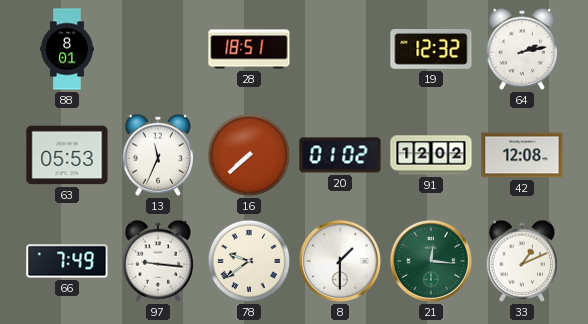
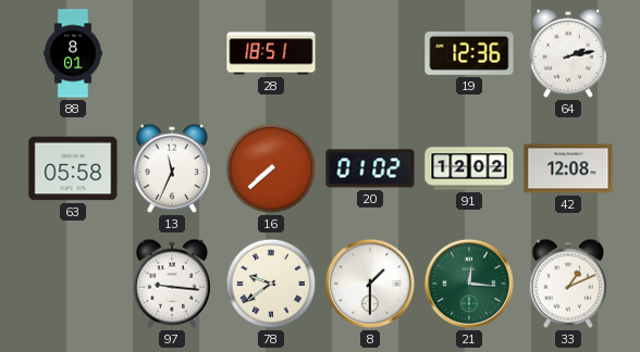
19: 12:32 -> 12:36
63: 05:53 -> 05:58
66: 7:49 -> none
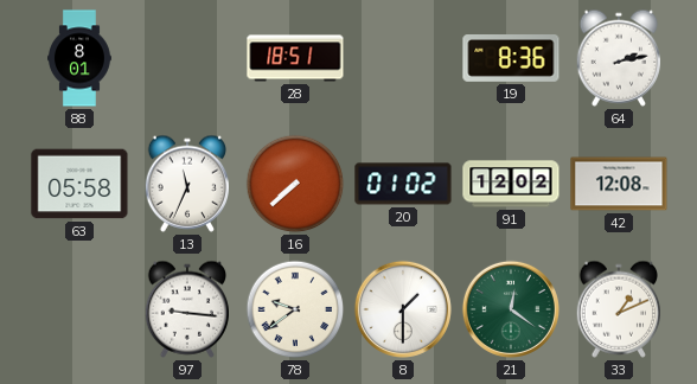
19: 12:36 -> 8:36
21: 12:16 -> 12:21
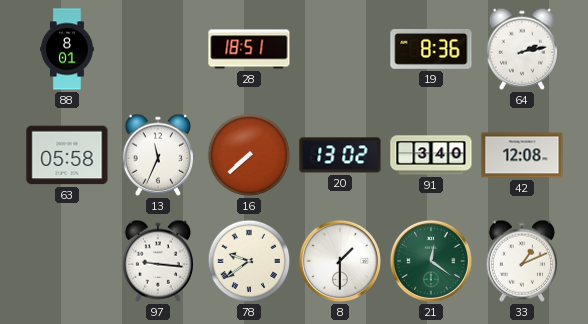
20: 01:02 -> 13:02
91: 12:02 -> 3:40
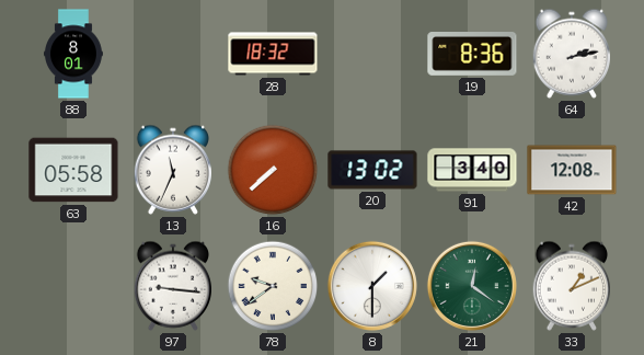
28: 18:51 -> 18:32
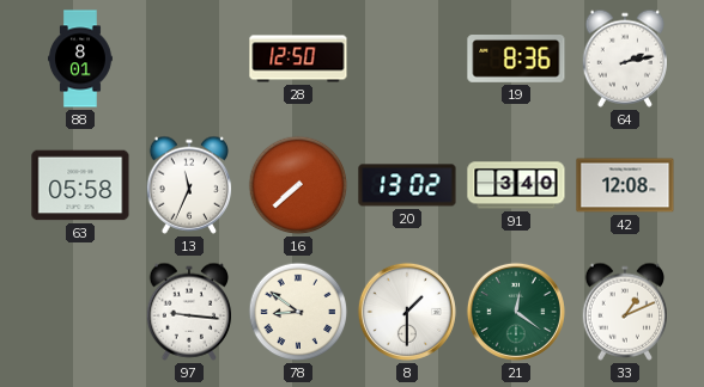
28: 18:32 -> 12:50
78: 9:39 -> 8:51
